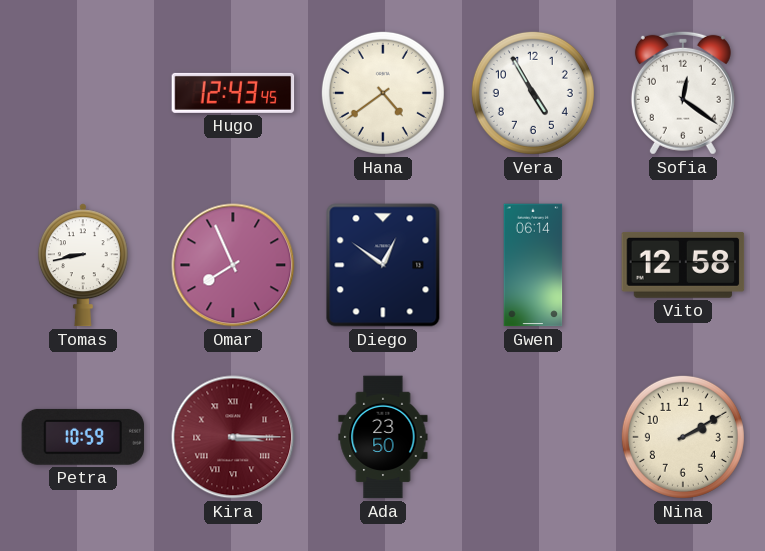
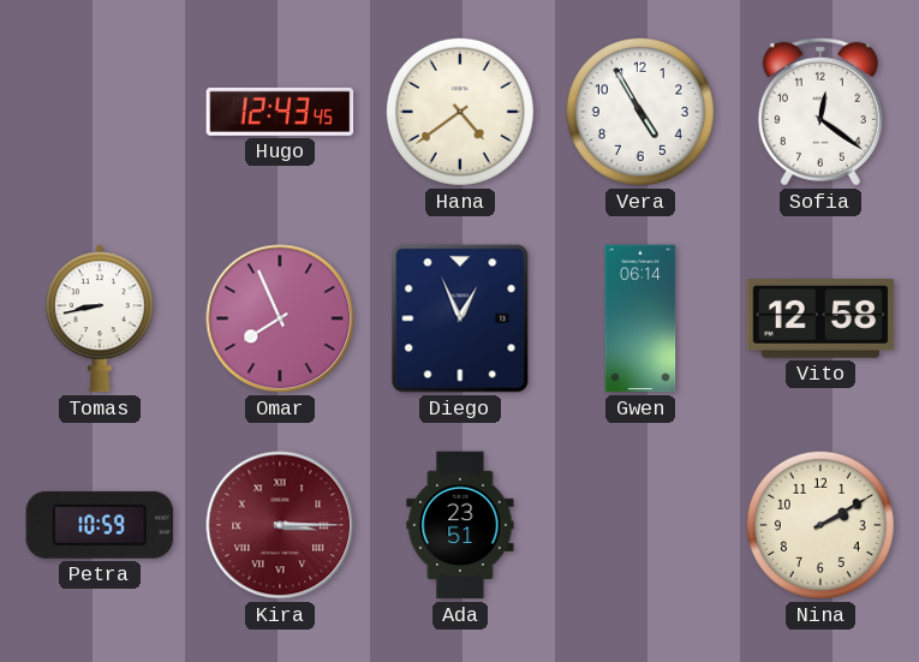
Diego: 12:51 -> 12:56
Ada: 23:50 -> 23:51
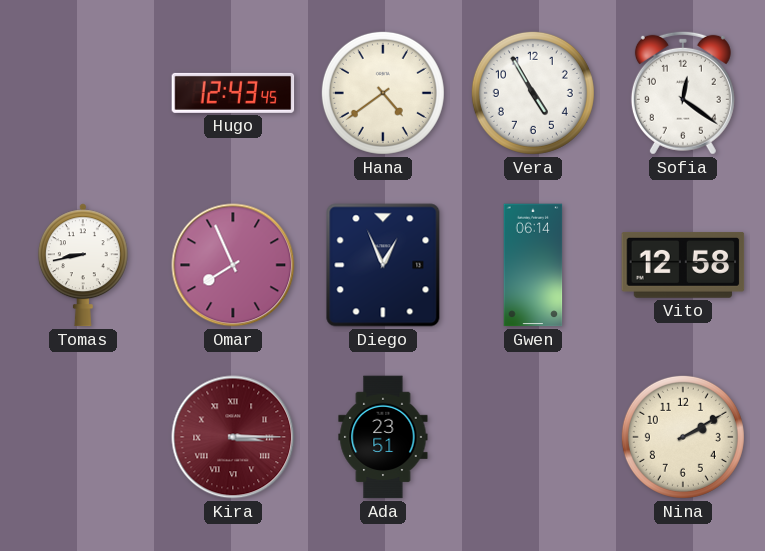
Petra: 10:59 -> none
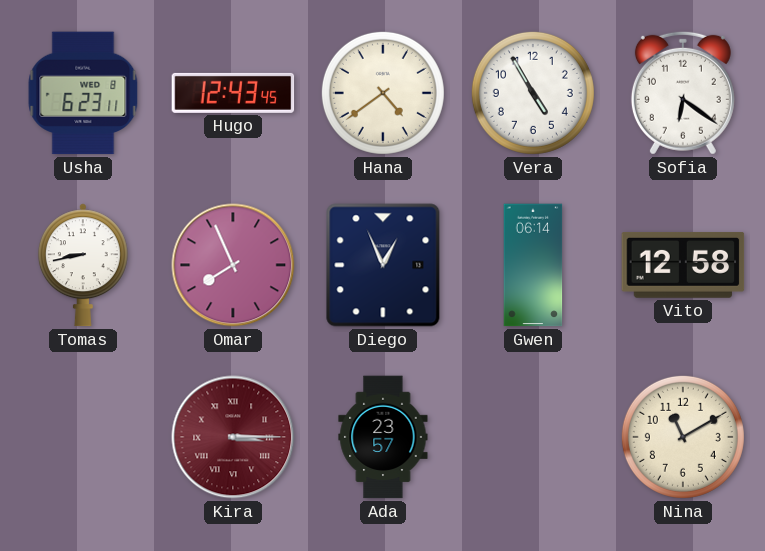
Usha: none -> 6:23
Sofia: 12:21 -> 6:21
Ada: 23:51 -> 23:57
Nina: 2:10 -> 11:10
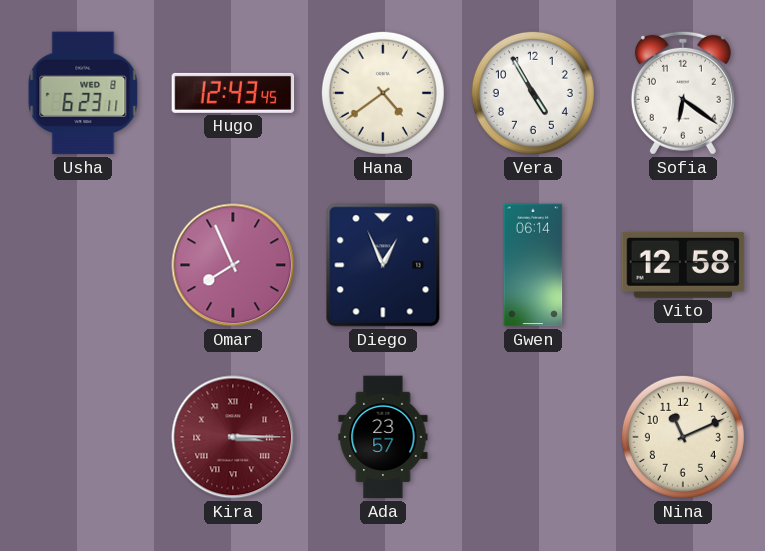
Tomas: 8:43 -> none
Nina: 11:10 -> 11:11
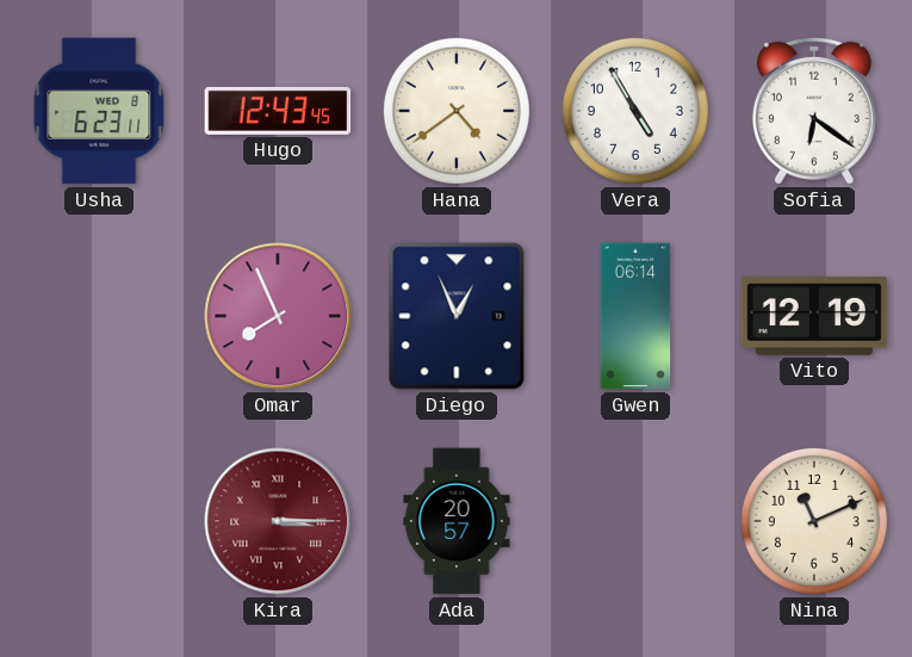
Vito: 12:58 -> 12:19
Ada: 23:57 -> 20:57
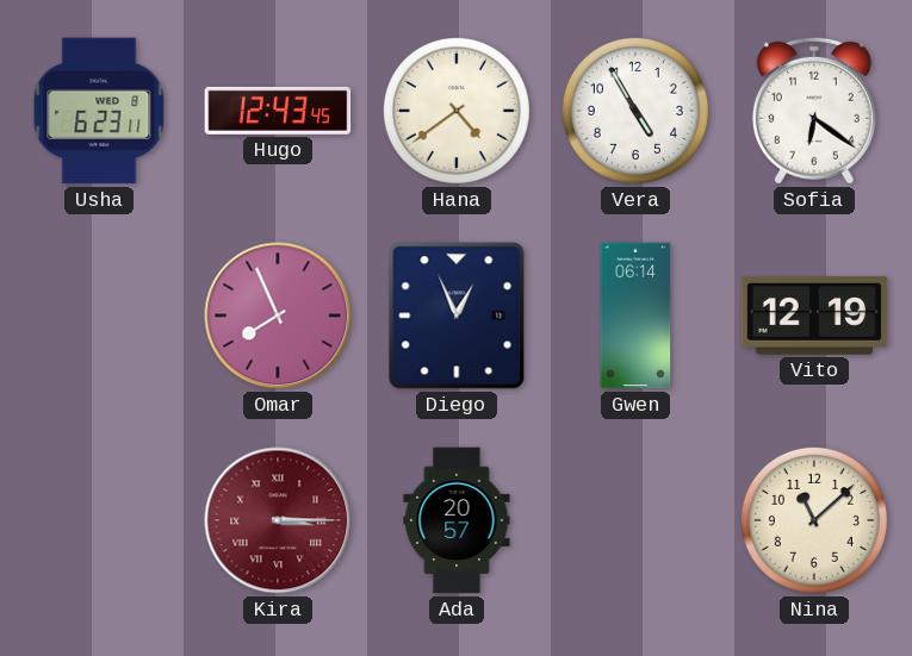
Nina: 11:11 -> 11:08
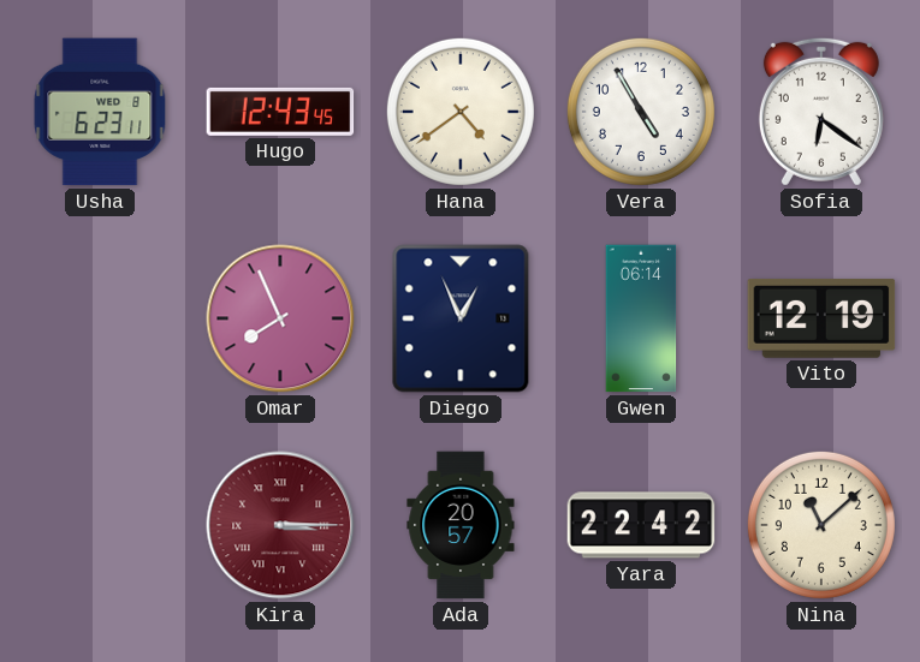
Yara: none -> 22:42
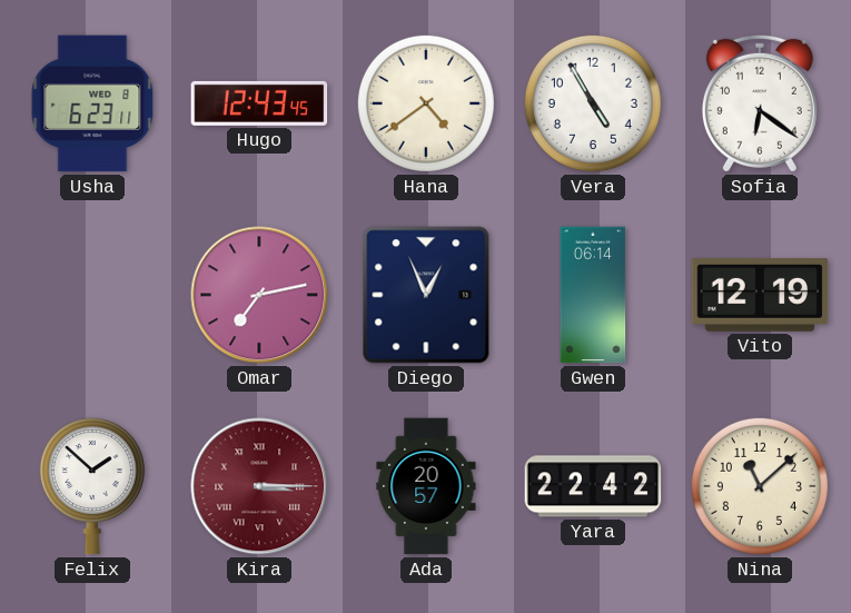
Omar: 7:56 -> 7:13
Felix: none -> 1:52
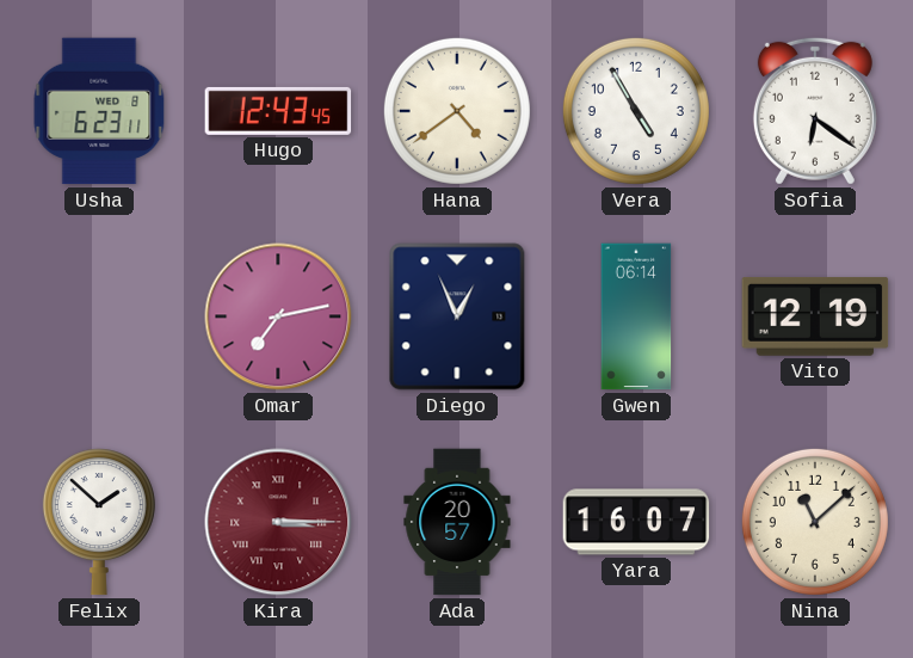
Yara: 22:42 -> 16:07
